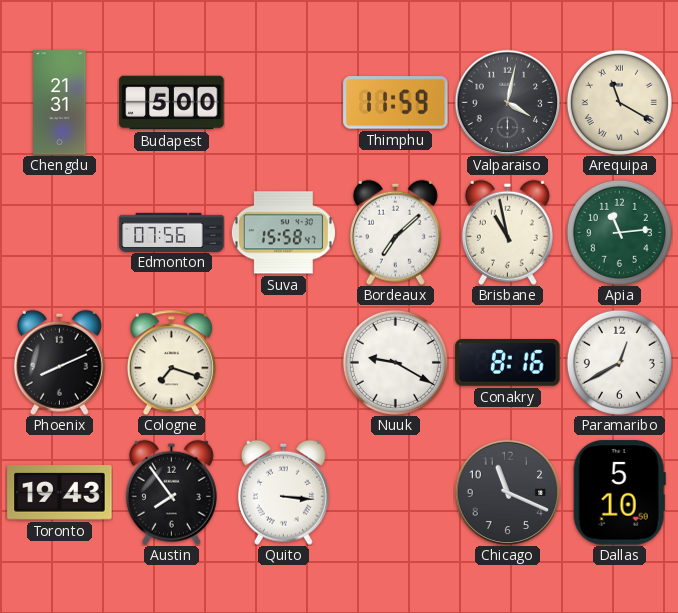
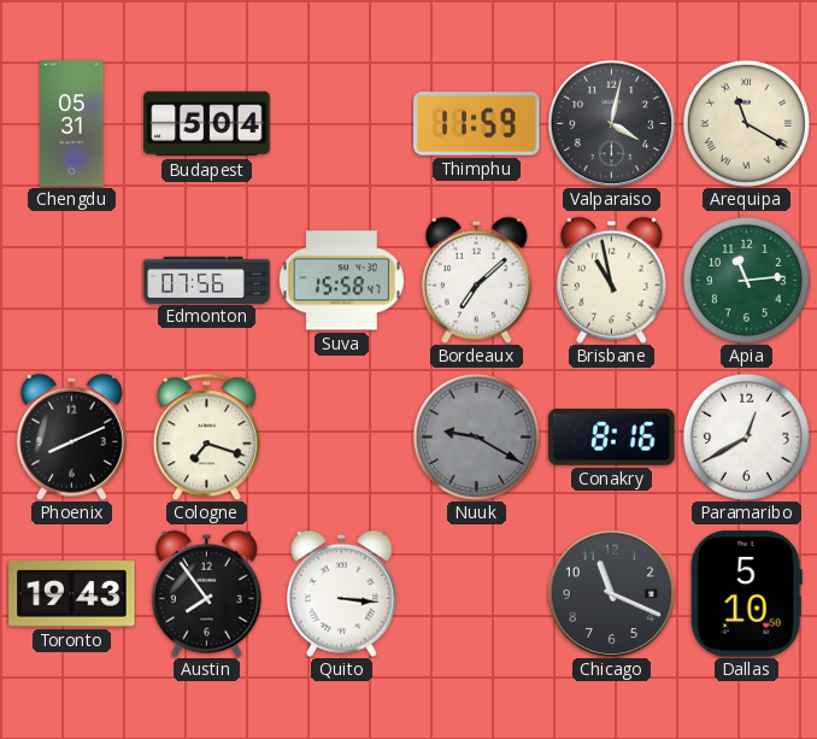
Chengdu: 21:31 -> 05:31
Budapest: 5:00 -> 5:04
Nuuk dial: white -> grey
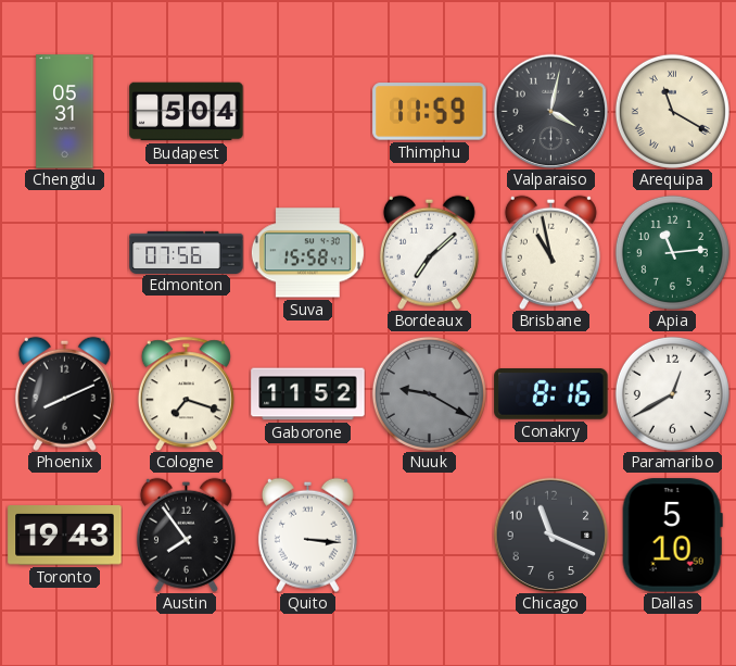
Gaborone: none -> 11:52
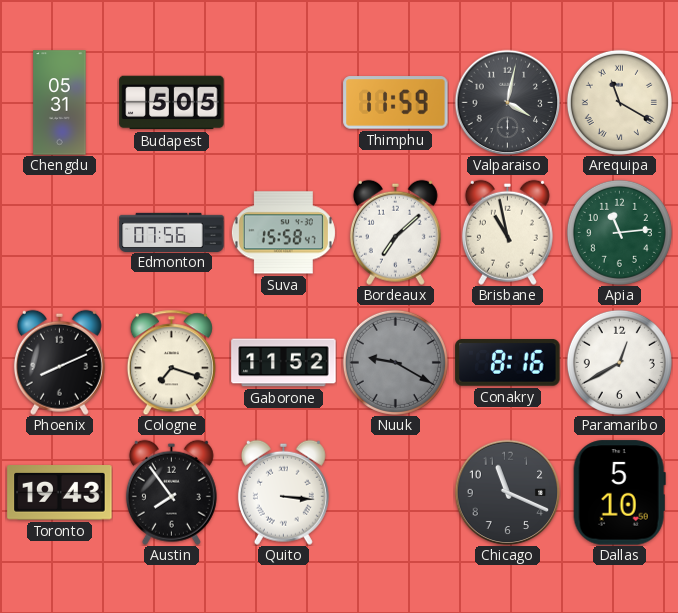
Budapest: 5:04 -> 5:05
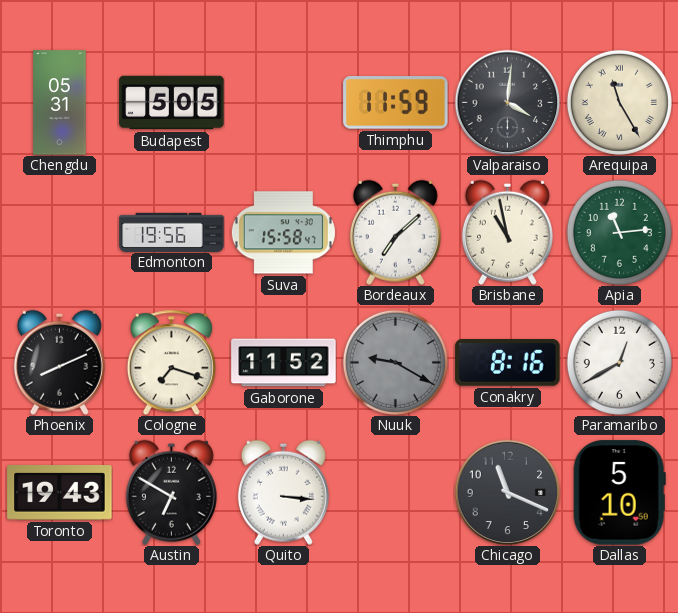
Valparaiso: 4:02 -> 4:01
Arequipa: 11:20 -> 11:25
Edmonton: 07:56 -> 19:56
Austin: 7:54 -> 6:50
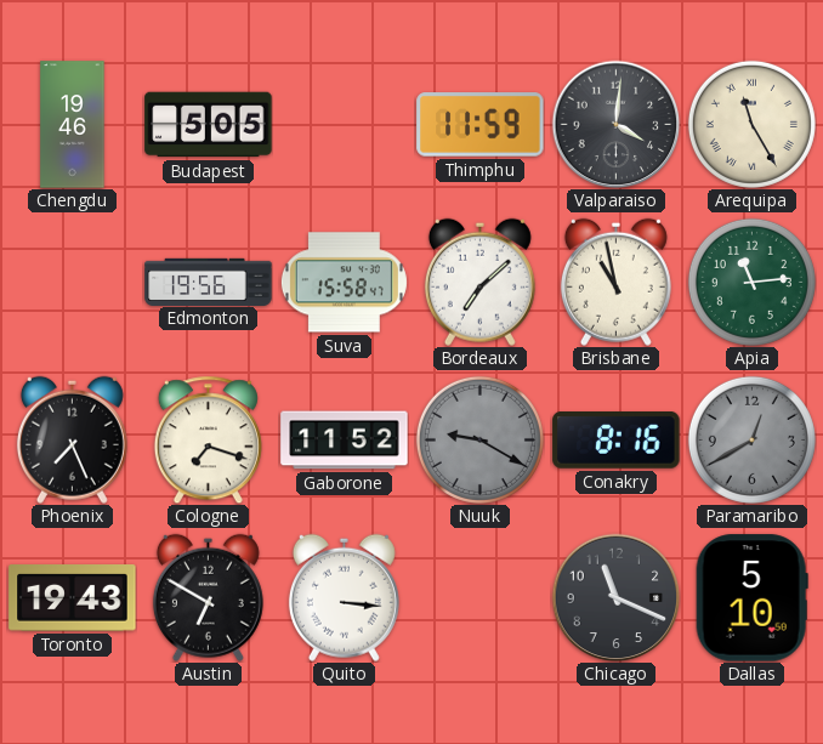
Chengdu: 05:31 -> 19:46
Phoenix: 8:11 -> 7:26
Paramaribo dial: white -> grey
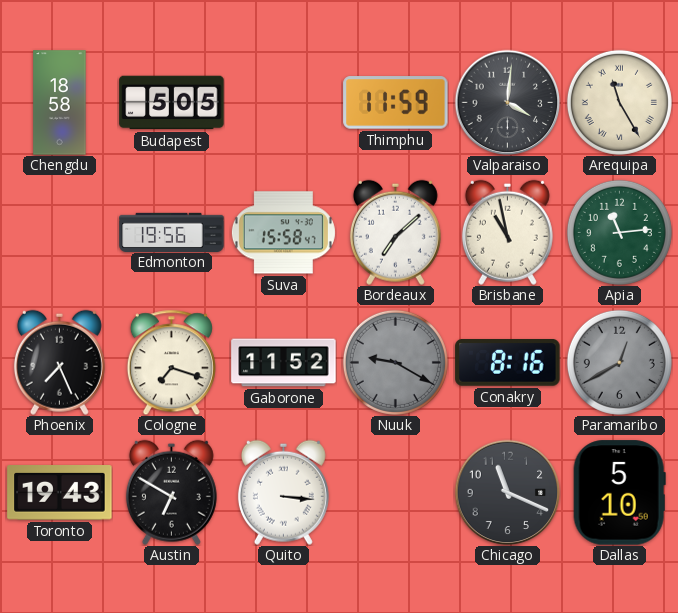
Chengdu: 19:46 -> 18:58
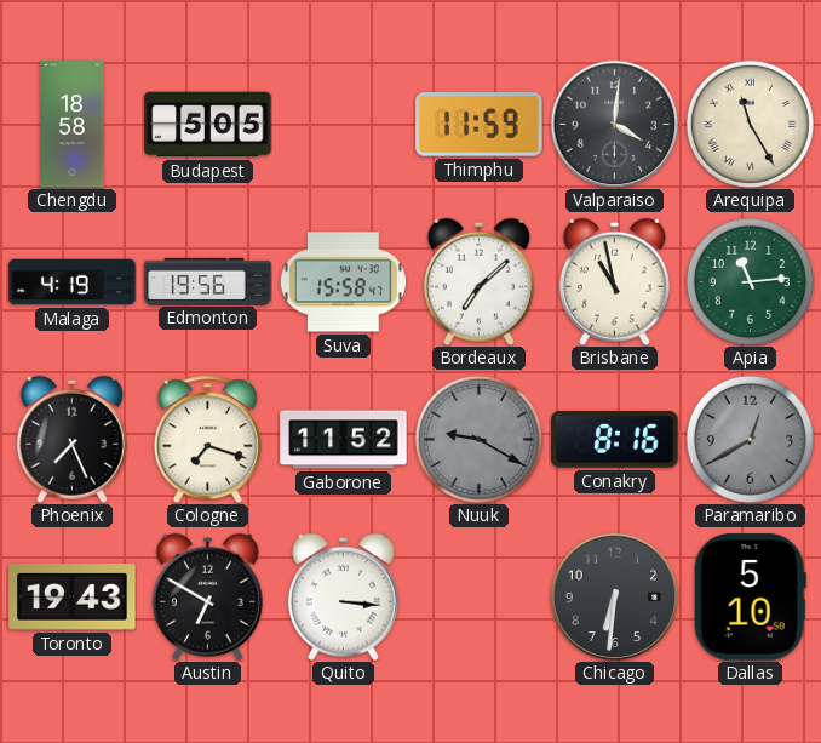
Malaga: none -> 4:19
Chicago: 11:19 -> 6:31
